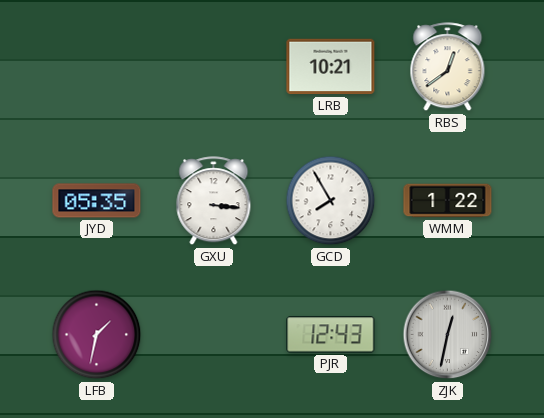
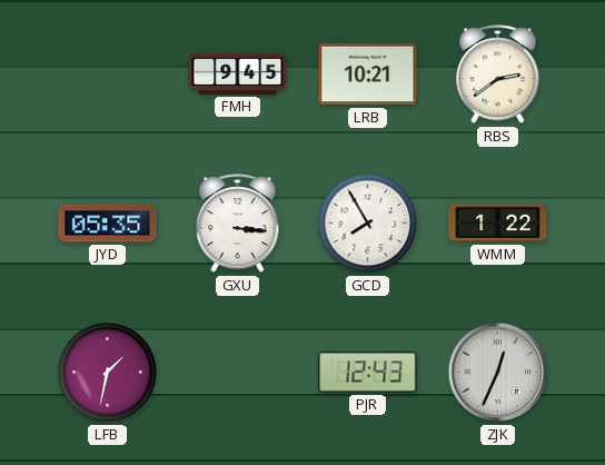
FMH: none -> 9:45
RBS: 12:39 -> 2:39
ZJK: 12:32 -> 12:34
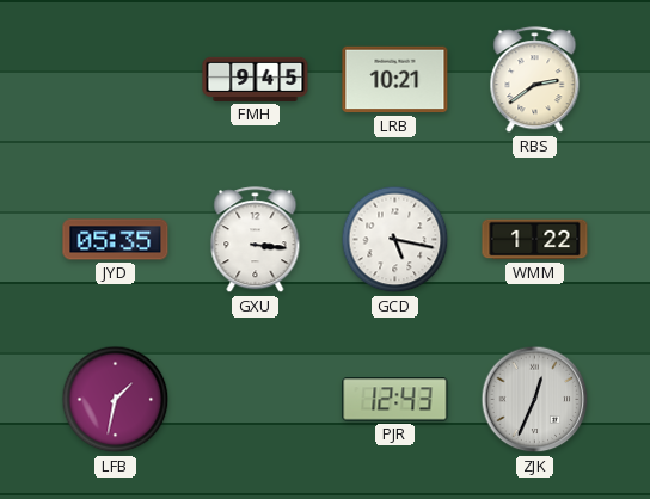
GCD: 7:55 -> 5:17
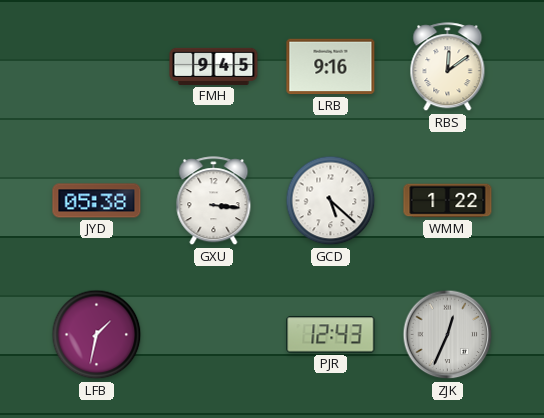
LRB: 10:21 -> 9:16
RBS: 2:39 -> 12:09
JYD: 05:35 -> 05:38
GCD: 5:17 -> 5:22
